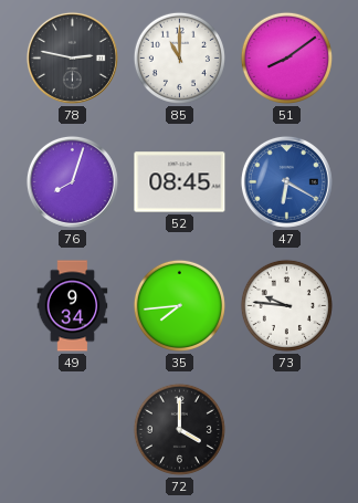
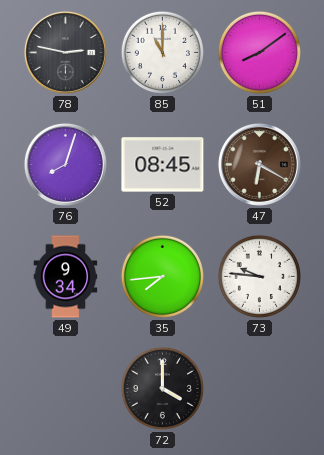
47 dial: blue -> brown
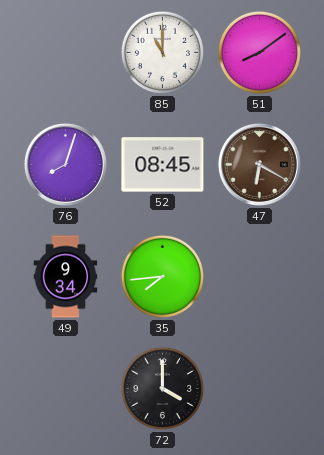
78: 2:47 -> none
73: 9:46 -> none
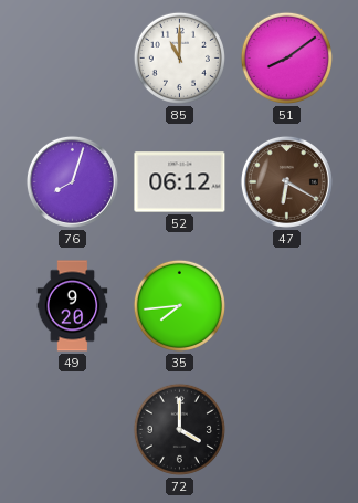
52: 08:45 -> 06:12
49: 9:34 -> 9:20
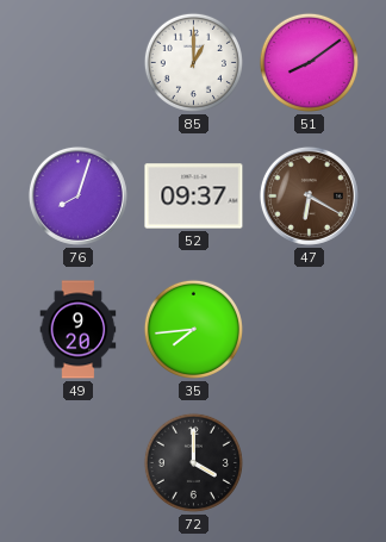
85: 11:00 -> 1:00
52: 06:12 -> 09:37
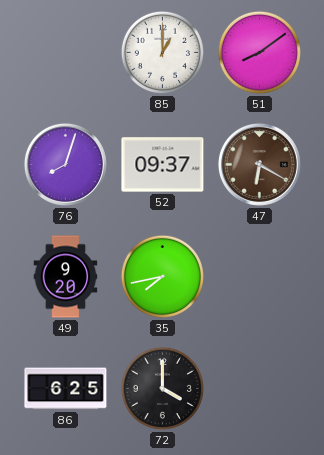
35: 7:44 -> 7:43
86: none -> 6:25
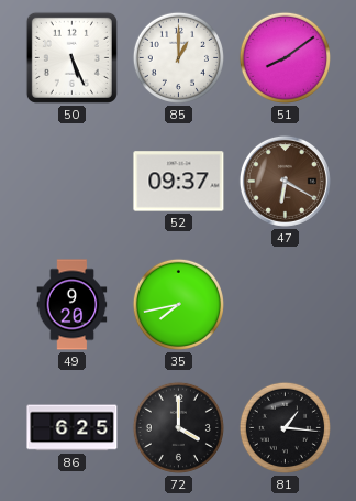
50: none -> 5:26
76: 8:03 -> none
81: none -> 1:16
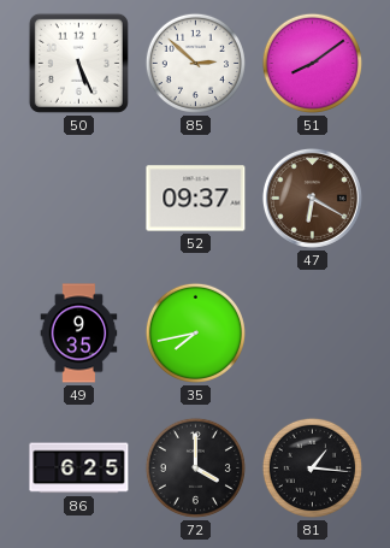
85: 1:00 -> 2:52
49: 9:20 -> 9:35
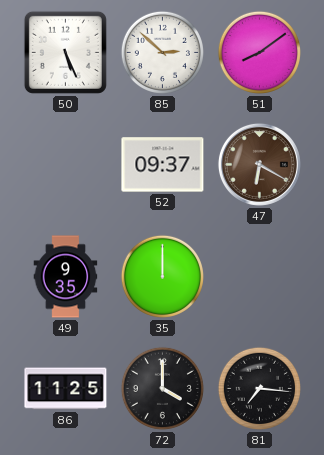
35: 7:43 -> 12:00
86: 6:25 -> 11:25
81: 1:16 -> 7:16
